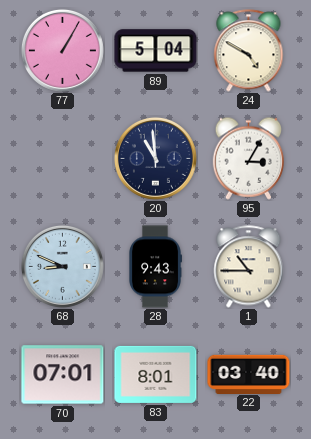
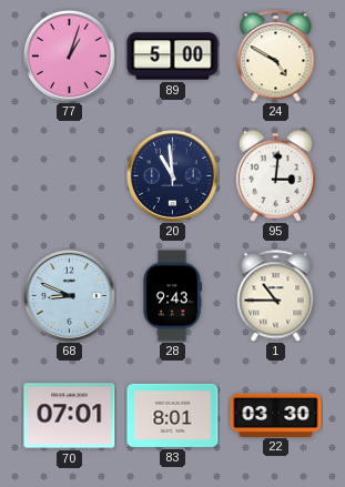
77: 1:05 -> 1:03
89: 5:04 -> 5:00
95: 3:05 -> 3:01
22: 03:40 -> 03:30
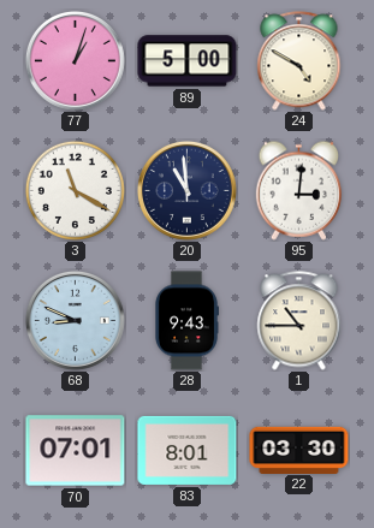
3: none -> 11:20
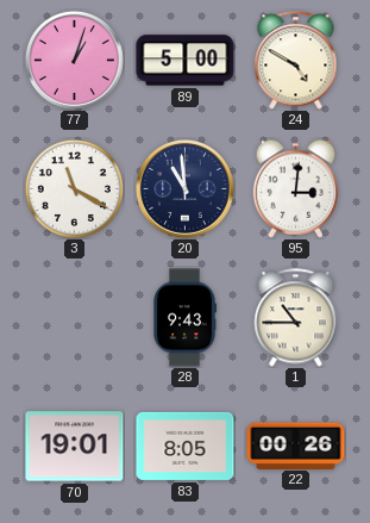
68: 8:49 -> none
70: 07:01 -> 19:01
83: 8:01 -> 8:05
22: 03:30 -> 00:26
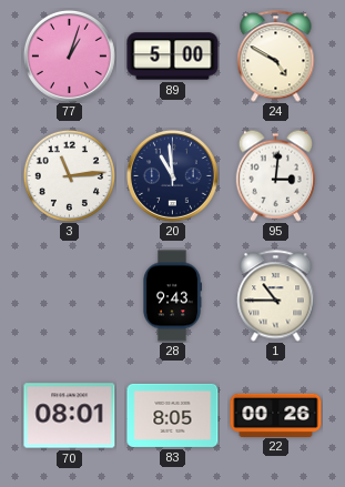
3: 11:20 -> 11:14
70: 19:01 -> 08:01
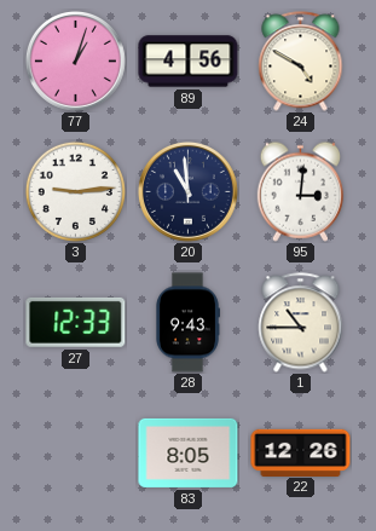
89: 5:00 -> 4:56
3: 11:14 -> 9:14
27: none -> 12:33
70: 08:01 -> none
22: 00:26 -> 12:26
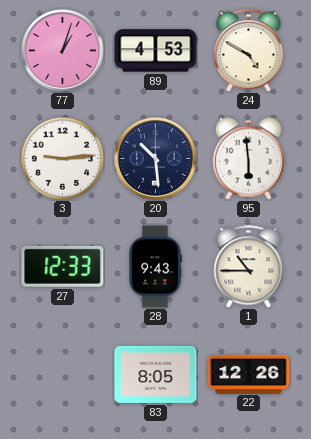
89: 4:56 -> 4:53
20: 10:59 -> 10:29
95: 3:01 -> 5:59
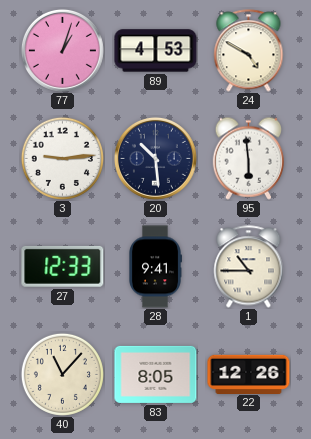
28: 9:43 -> 9:41
40: none -> 11:07
